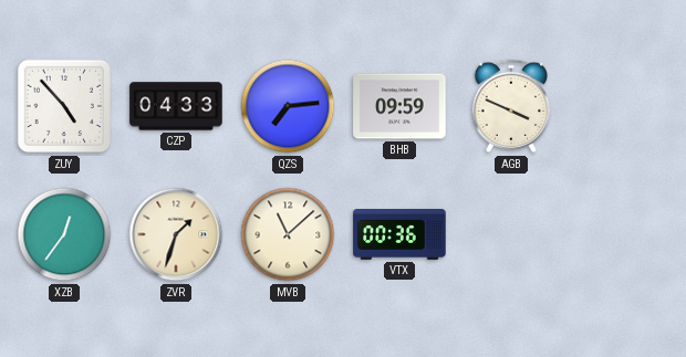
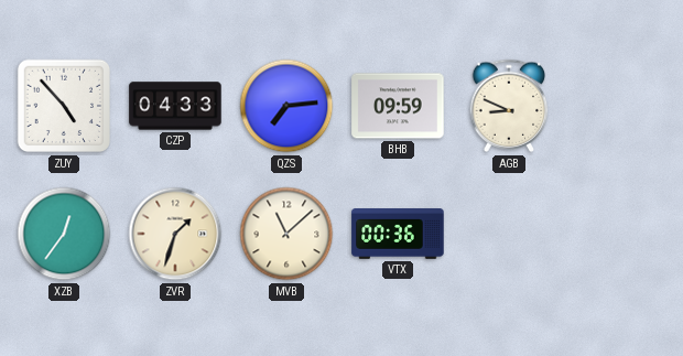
AGB: 3:49 -> 8:49
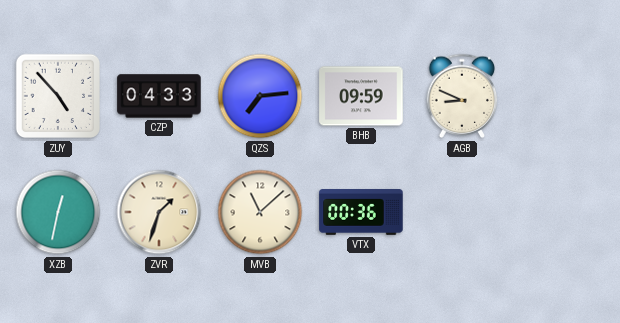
XZB: 12:36 -> 12:32
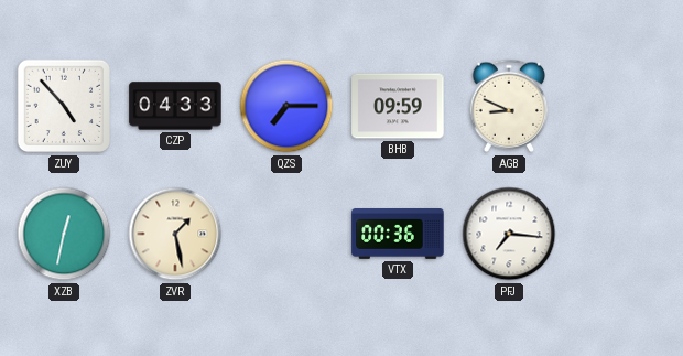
QZS: 7:14 -> 7:15
ZVR: 1:33 -> 1:28
MVB: 11:08 -> none
PFJ: none -> 7:16
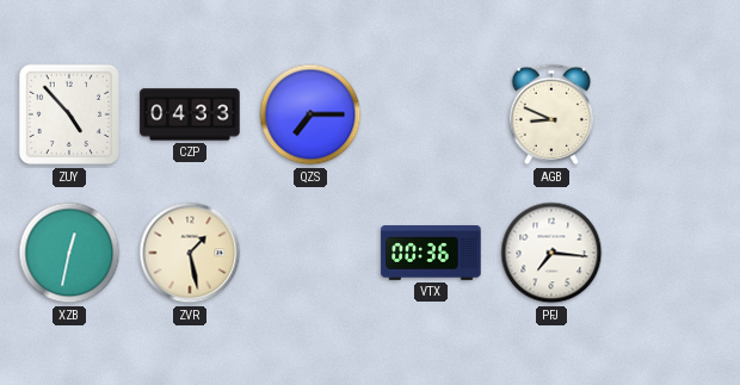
BHB: 09:59 -> none
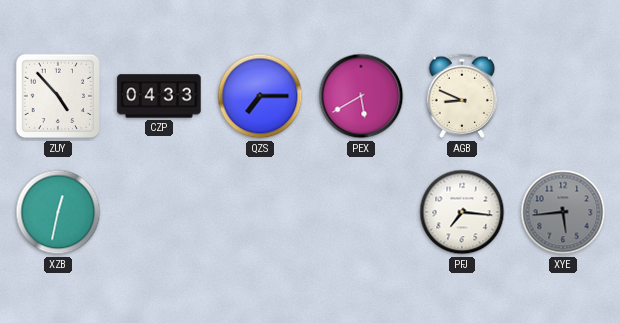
PEX: none -> 5:40
ZVR: 1:28 -> none
VTX: 00:36 -> none
XYE: none -> 5:44
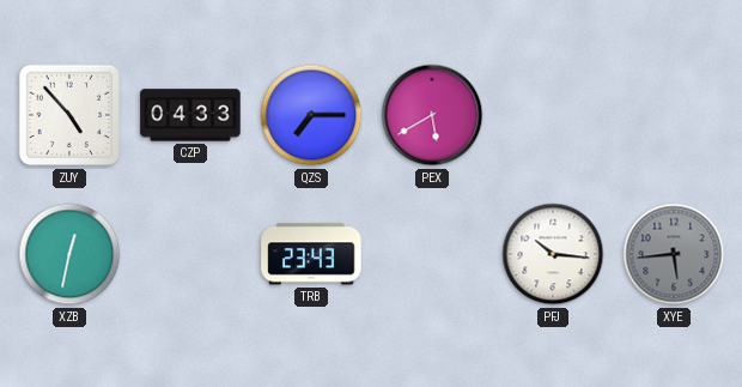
AGB: 8:49 -> none
TRB: none -> 23:43
PFJ: 7:16 -> 10:16
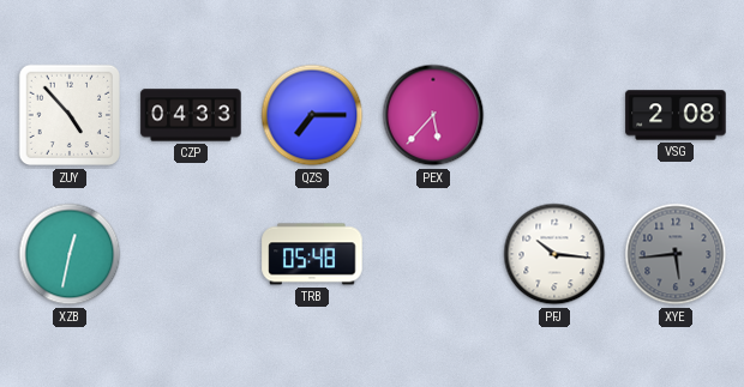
PEX: 5:40 -> 5:37
VSG: none -> 2:08
TRB: 23:43 -> 05:48
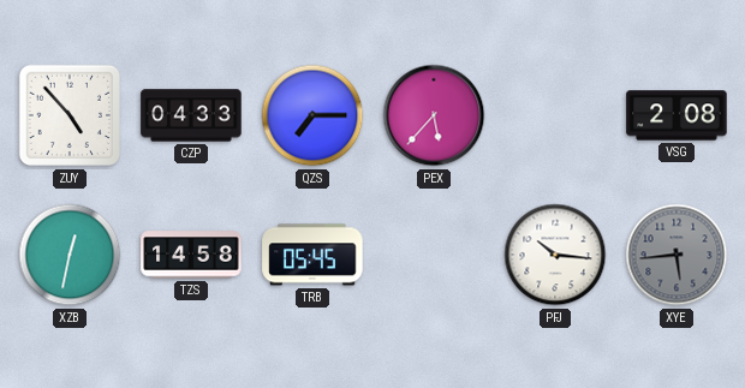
TZS: none -> 14:58
TRB: 05:48 -> 05:45
